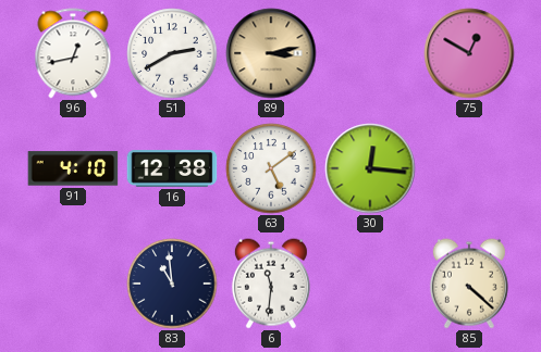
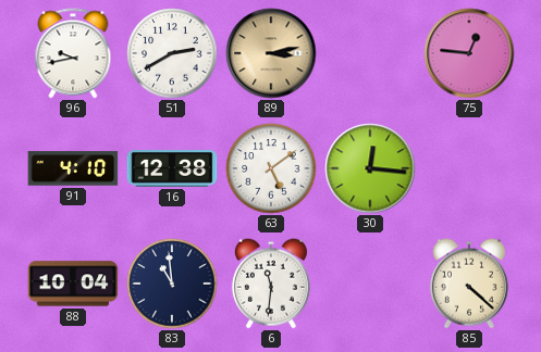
96: 12:43 -> 9:43
75: 12:50 -> 12:46
88: none -> 10:04
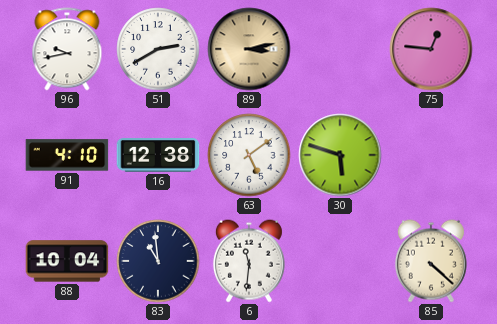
30: 12:16 -> 5:48
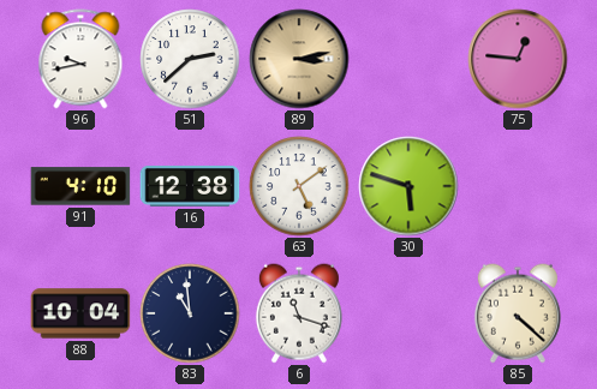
51: 2:40 -> 2:38
6: 11:31 -> 11:18
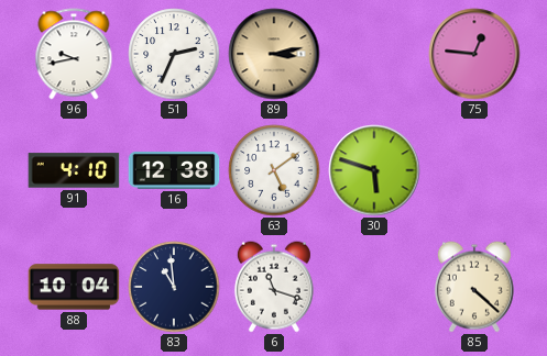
51: 2:38 -> 2:34
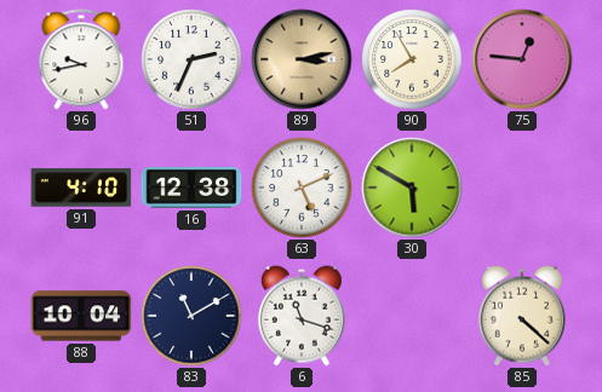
90: none -> 7:55
63: 5:09 -> 5:11
30: 5:48 -> 5:50
83: 10:59 -> 11:10
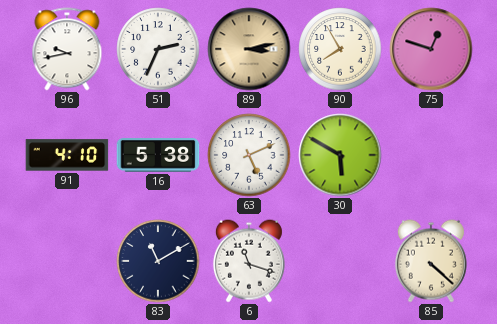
75: 12:46 -> 12:48
16: 12:38 -> 5:38
88: 10:04 -> none
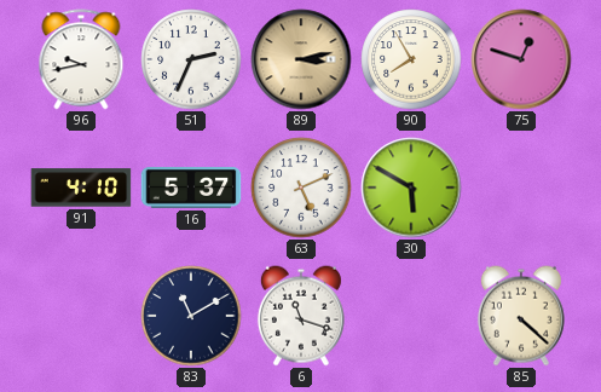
16: 5:38 -> 5:37
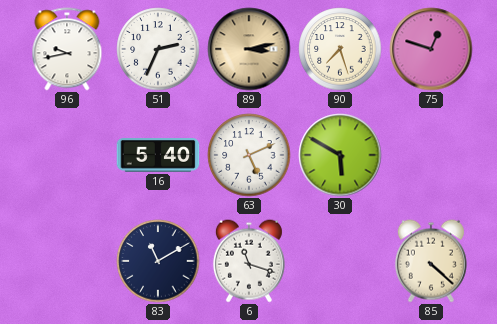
90: 7:55 -> 7:27
91: 4:10 -> none
16: 5:37 -> 5:40
